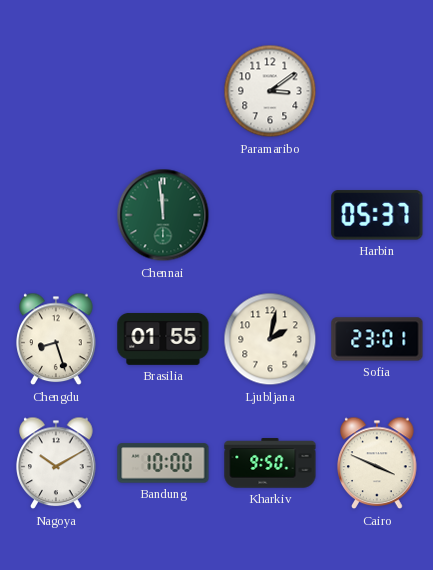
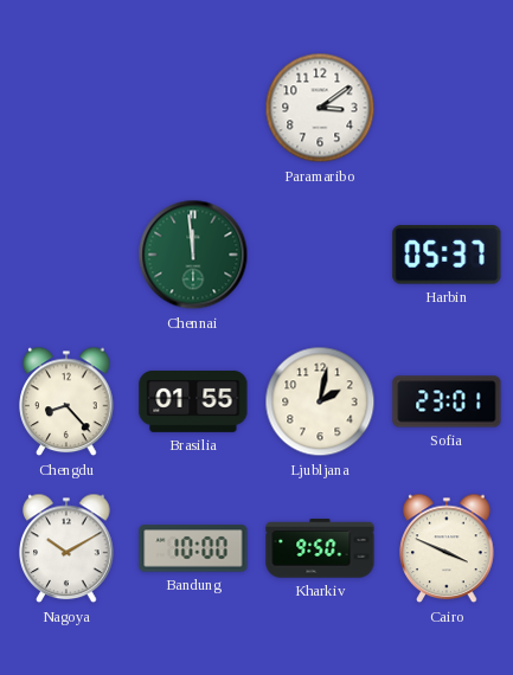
Chengdu: 8:27 -> 8:23
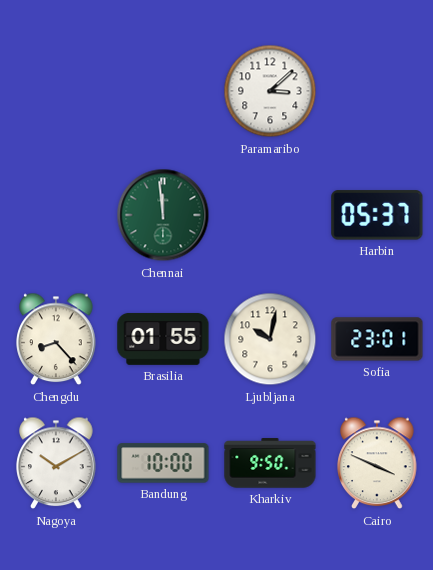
Paramaribo: 3:09 -> 3:08
Ljubljana: 2:02 -> 10:02
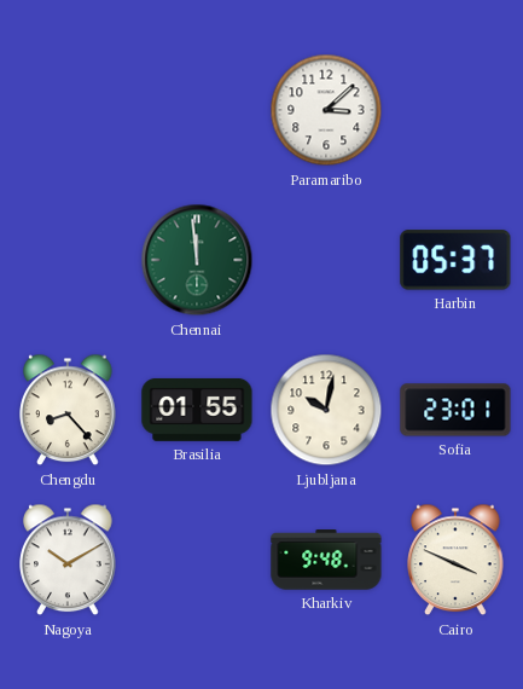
Bandung: 10:00 -> none
Kharkiv: 9:50 -> 9:48
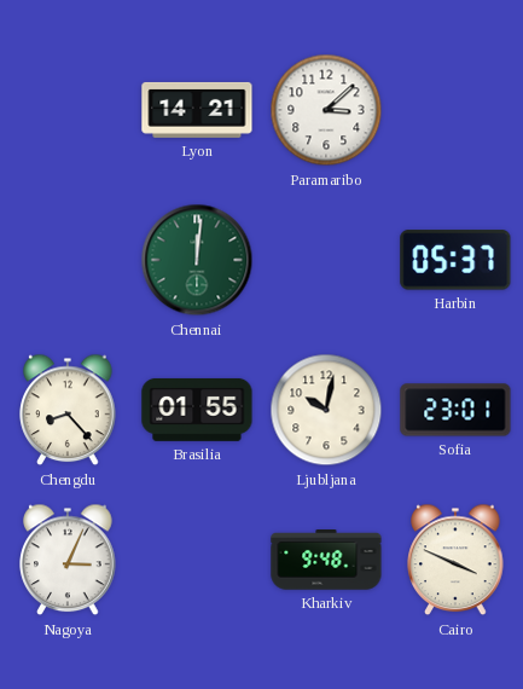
Lyon: none -> 14:21
Chennai: 11:59 -> 12:01
Nagoya: 10:10 -> 3:04
